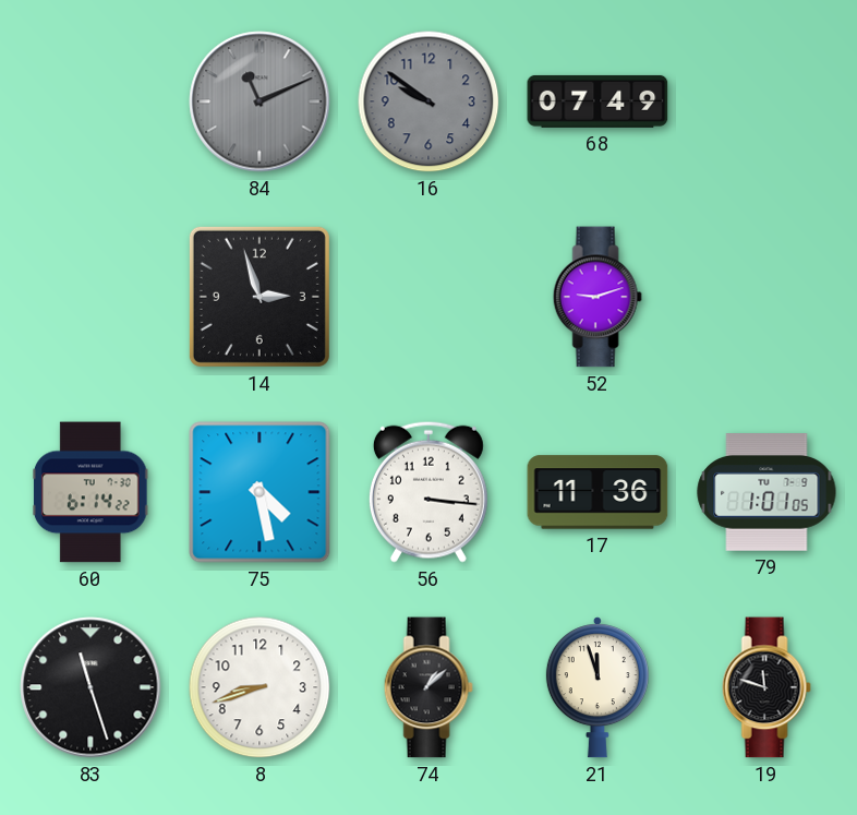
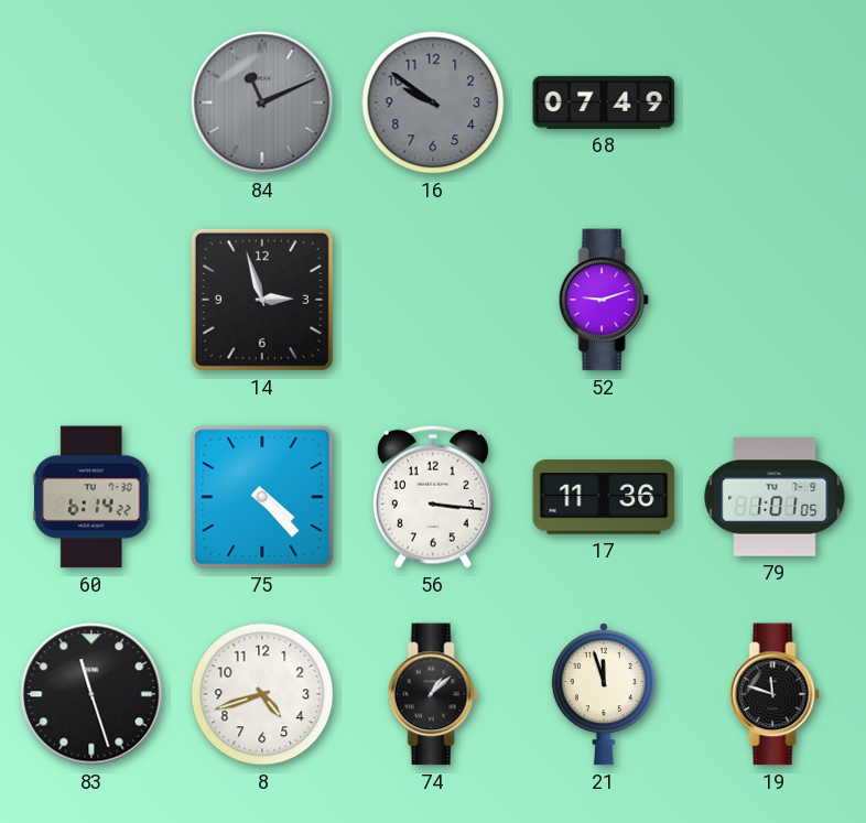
75: 4:28 -> 4:23
8: 8:42 -> 4:42
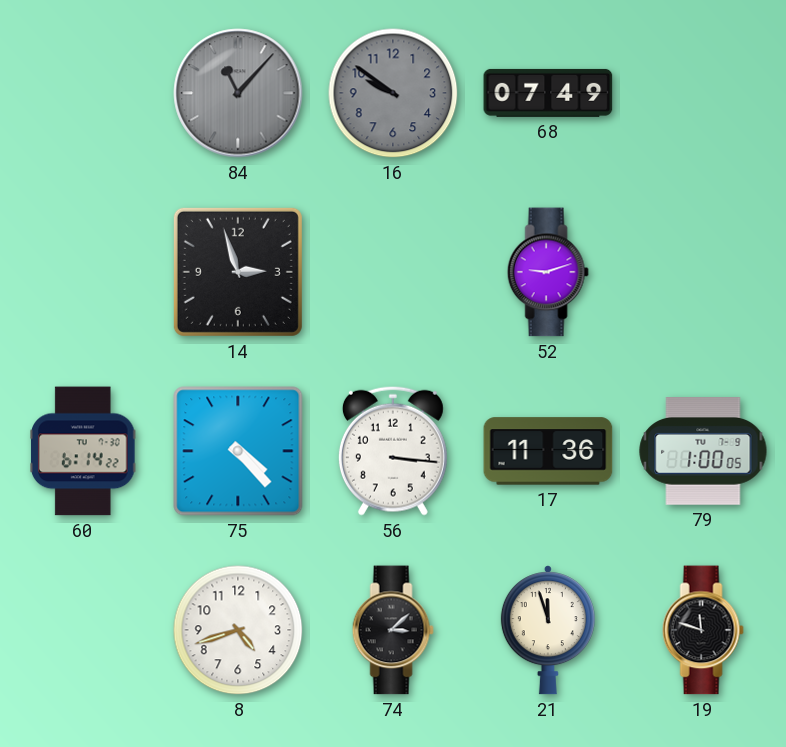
84: 11:11 -> 11:07
79: 1:01 -> 1:00
83: 11:27 -> none
74: 1:08 -> 3:08
